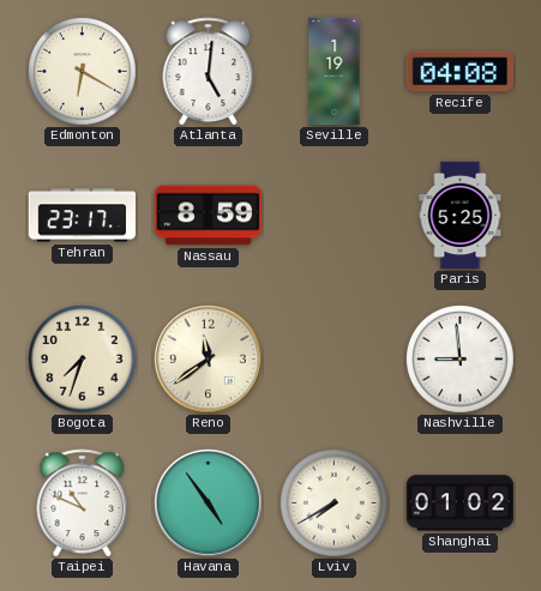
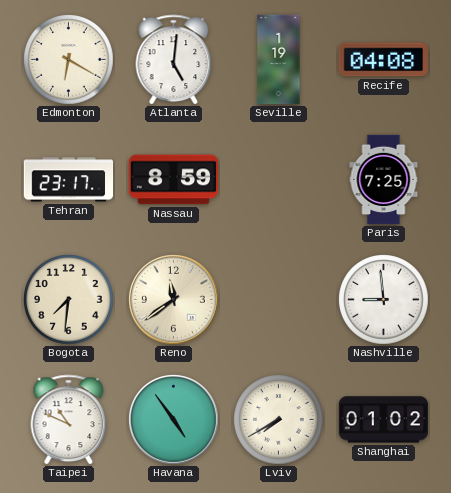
Paris: 5:25 -> 7:25
Bogota: 7:33 -> 7:31
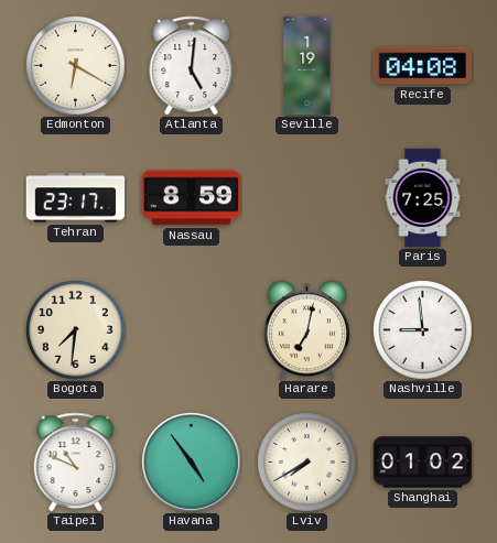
Reno: 11:39 -> none
Harare: none -> 7:02
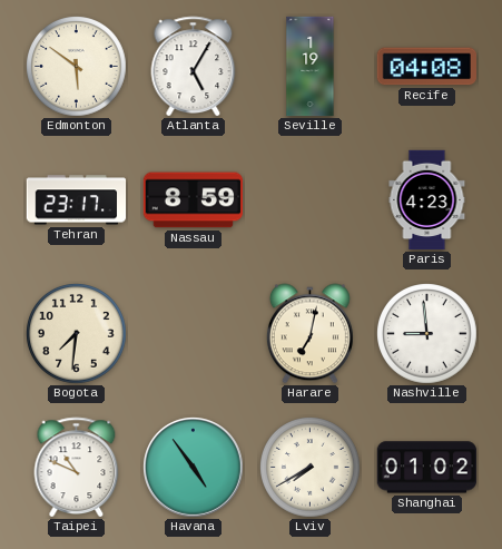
Edmonton: 6:20 -> 5:51
Atlanta: 5:01 -> 5:05
Paris: 7:25 -> 4:23
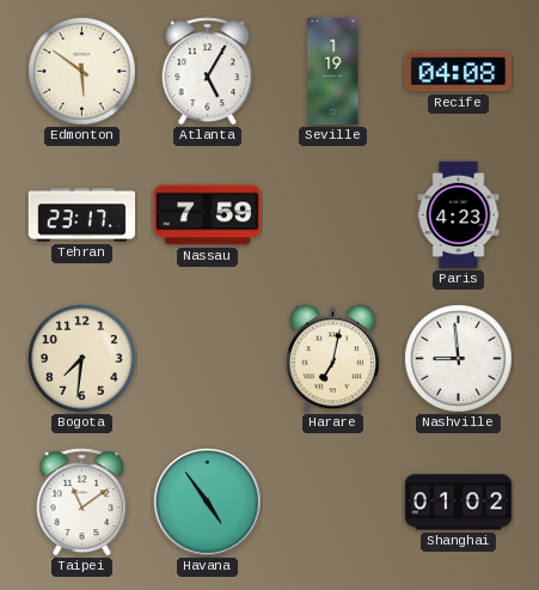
Nassau: 8:59 -> 7:59
Taipei: 10:49 -> 11:09
Lviv: 7:40 -> none
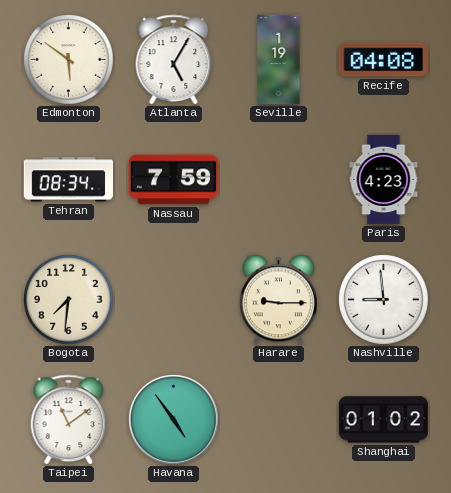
Tehran: 23:17 -> 08:34
Harare: 7:02 -> 9:15
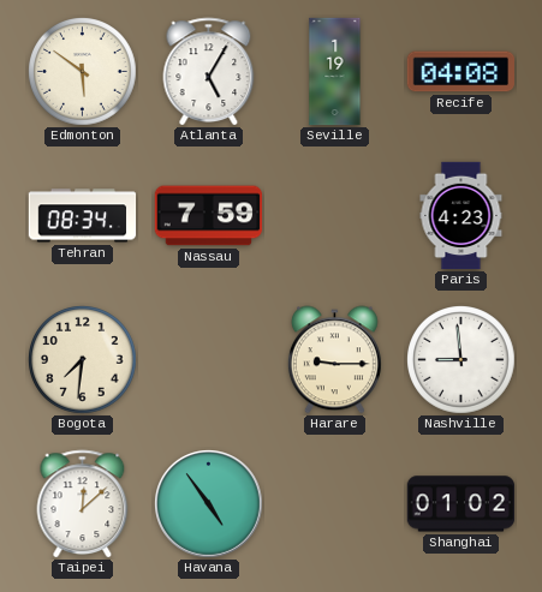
Taipei: 11:09 -> 12:08
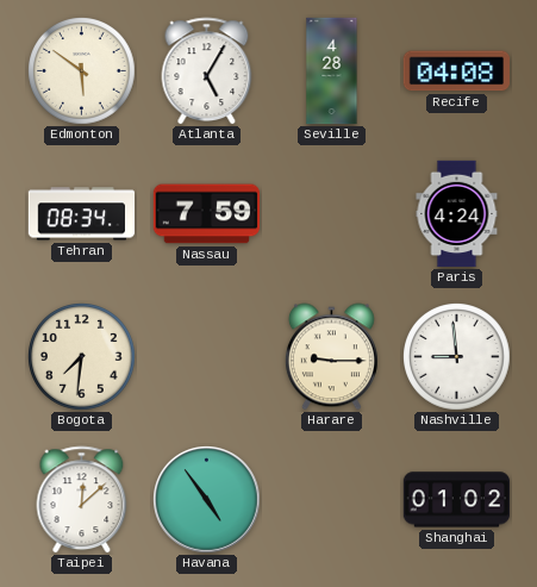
Seville: 1:19 -> 4:28
Paris: 4:23 -> 4:24
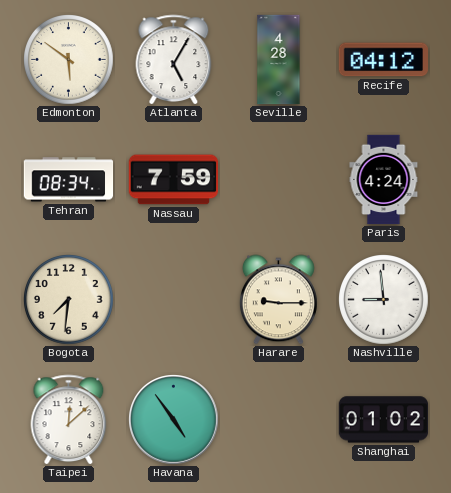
Recife: 04:08 -> 04:12
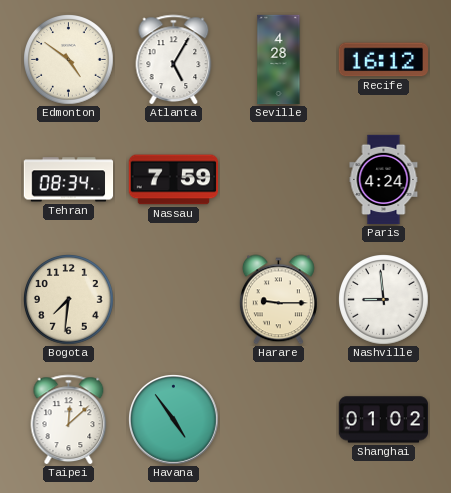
Edmonton: 5:51 -> 4:51
Recife: 04:12 -> 16:12
